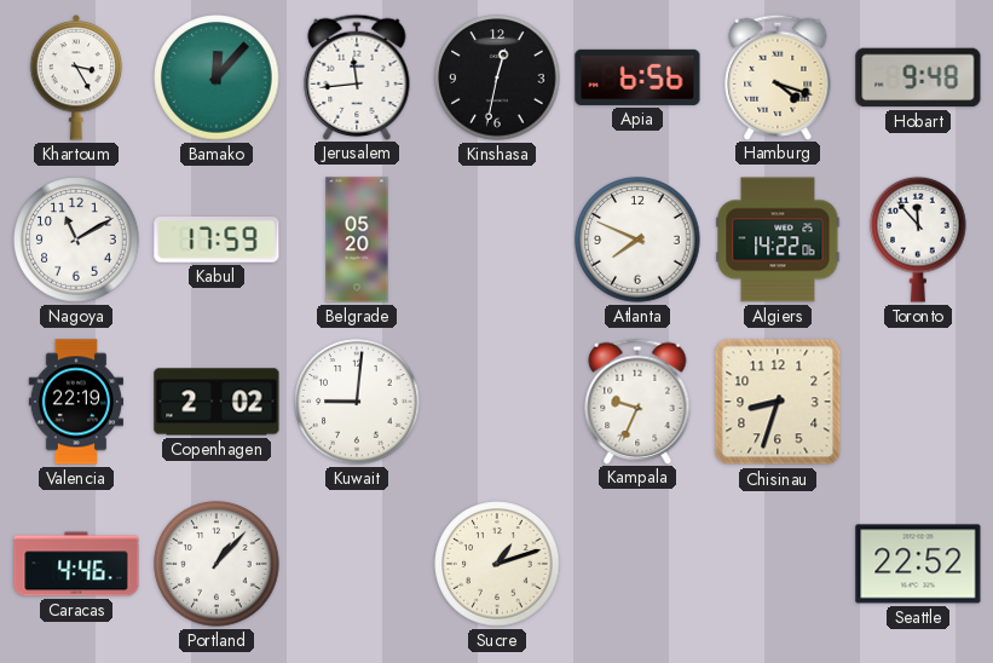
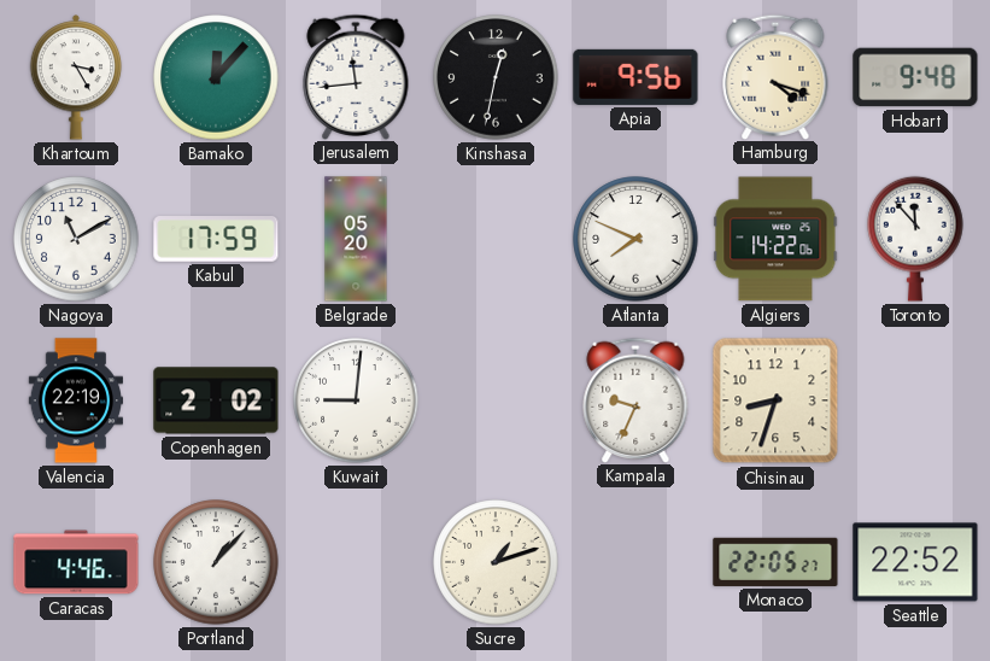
Apia: 6:56 -> 9:56
Monaco: none -> 22:05
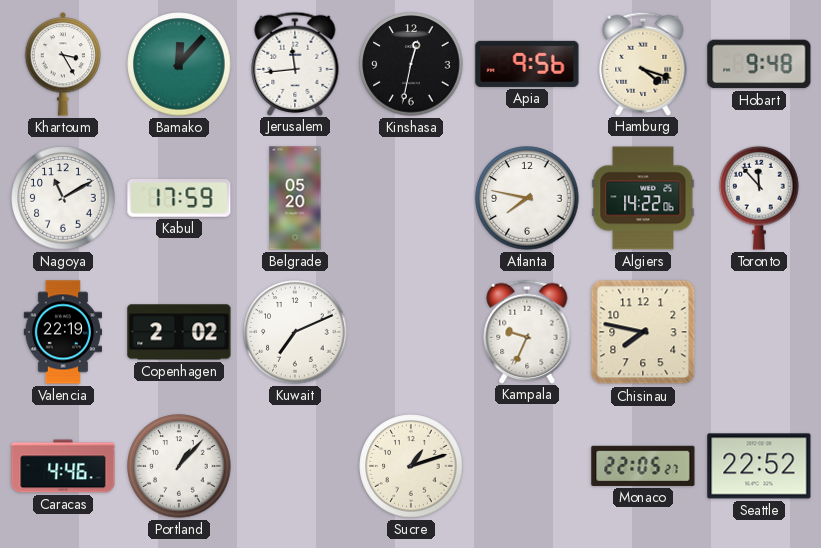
Atlanta: 7:49 -> 7:47
Kuwait: 9:01 -> 7:11
Chisinau: 8:33 -> 7:47
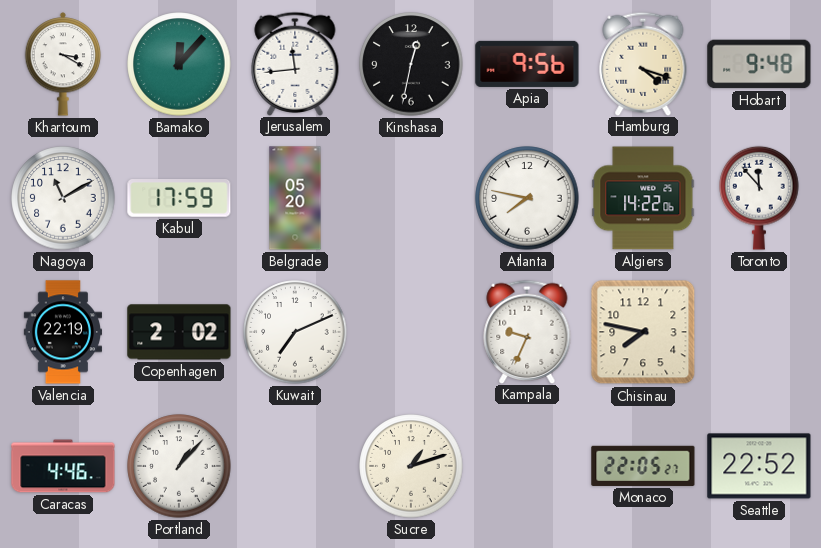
Khartoum: 3:25 -> 3:20
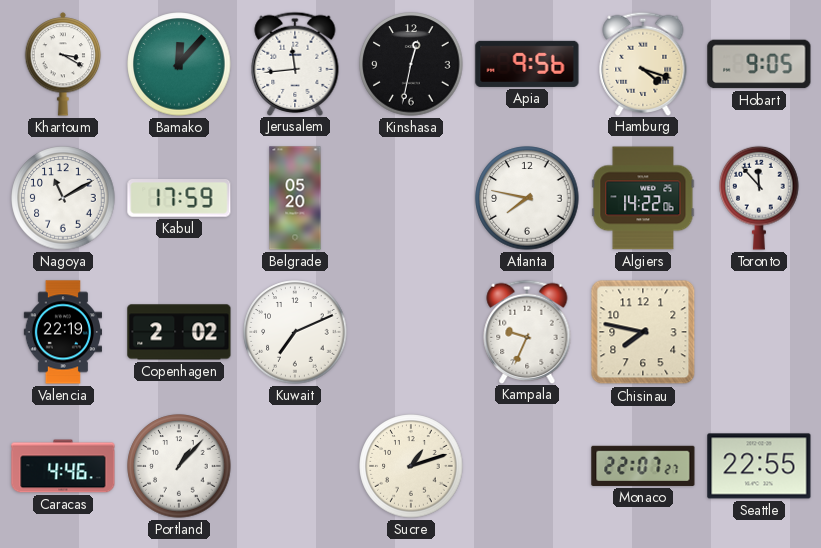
Hobart: 9:48 -> 9:05
Monaco: 22:05 -> 22:07
Seattle: 22:52 -> 22:55
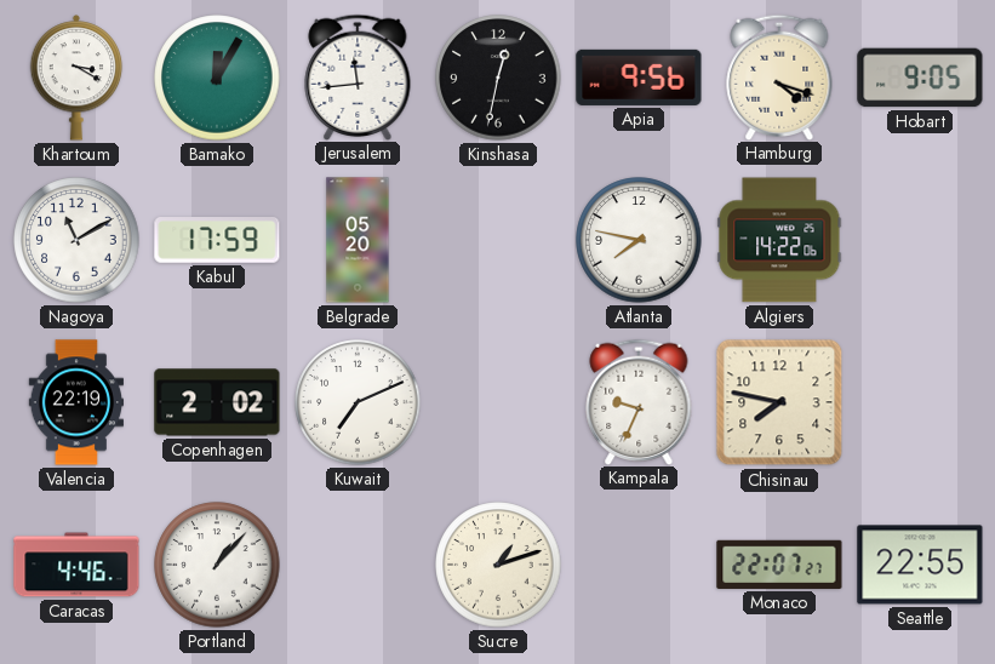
Bamako: 12:07 -> 12:05
Toronto: 11:53 -> none
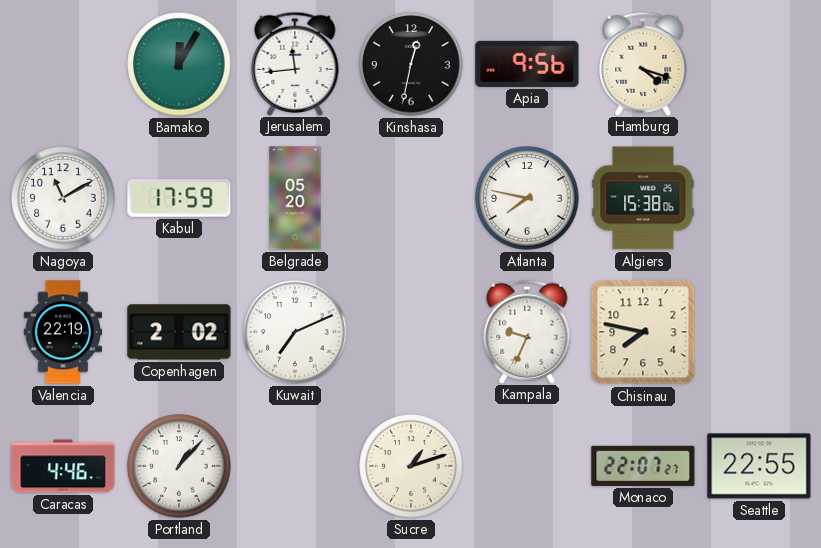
Khartoum: 3:20 -> none
Hobart: 9:05 -> none
Algiers: 14:22 -> 15:38
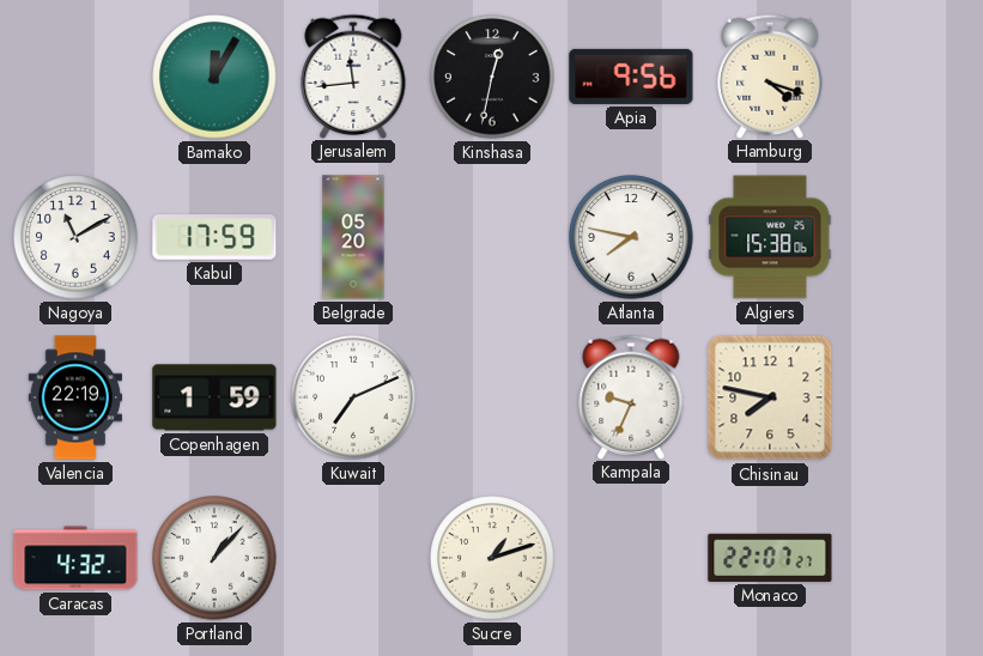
Copenhagen: 2:02 -> 1:59
Caracas: 4:46 -> 4:32
Seattle: 22:55 -> none
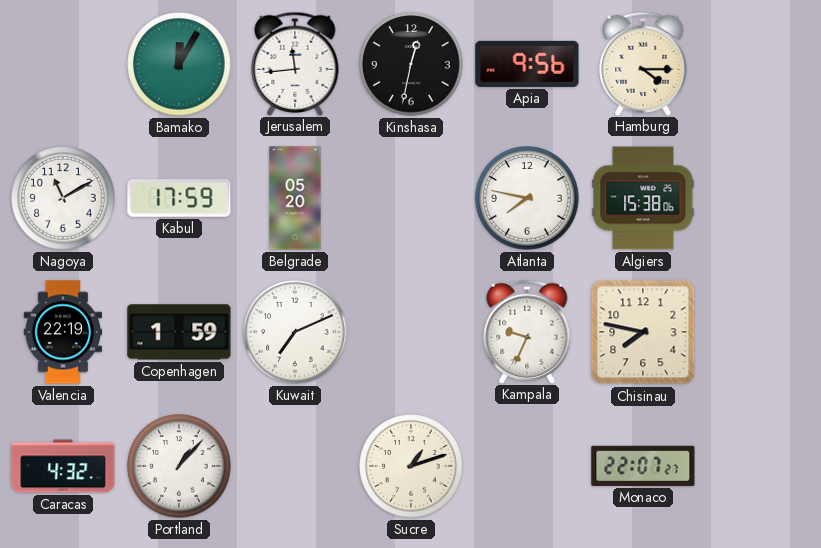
Hamburg: 4:18 -> 4:15
